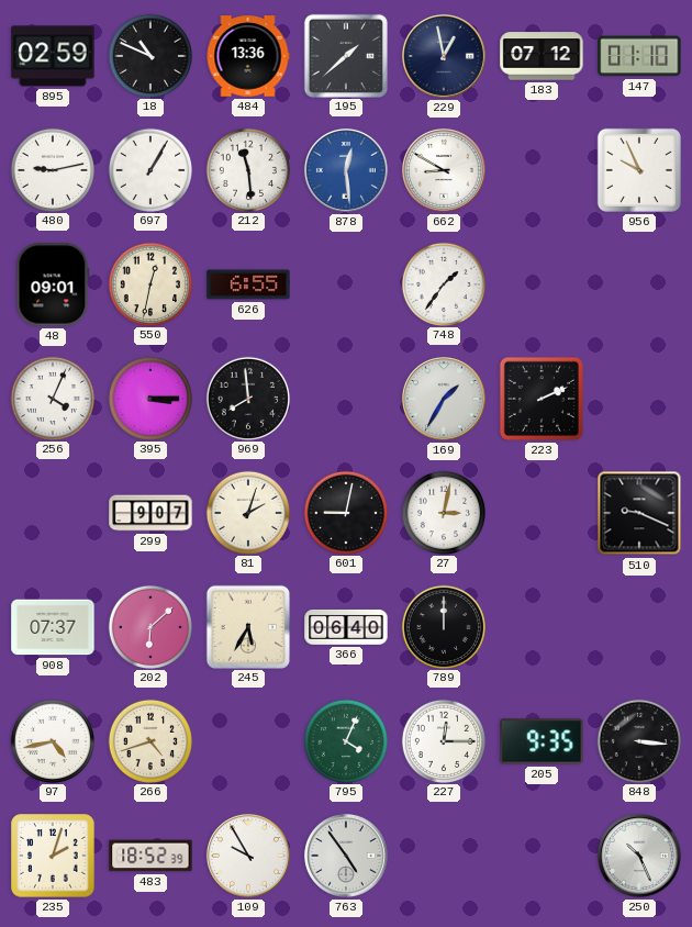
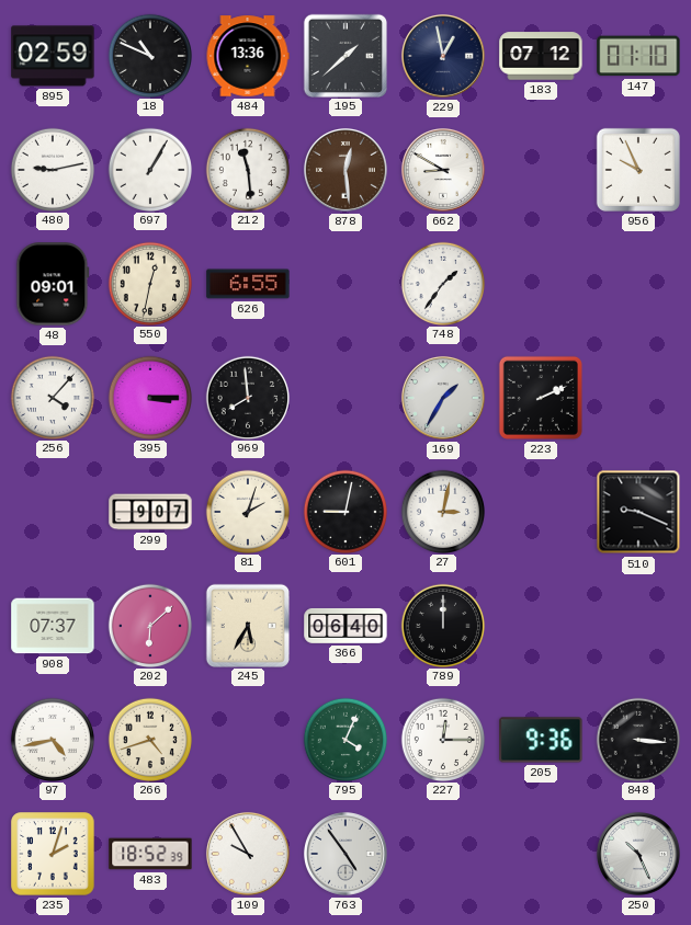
878 dial: blue -> brown
256: 4:04 -> 4:07
205: 9:35 -> 9:36
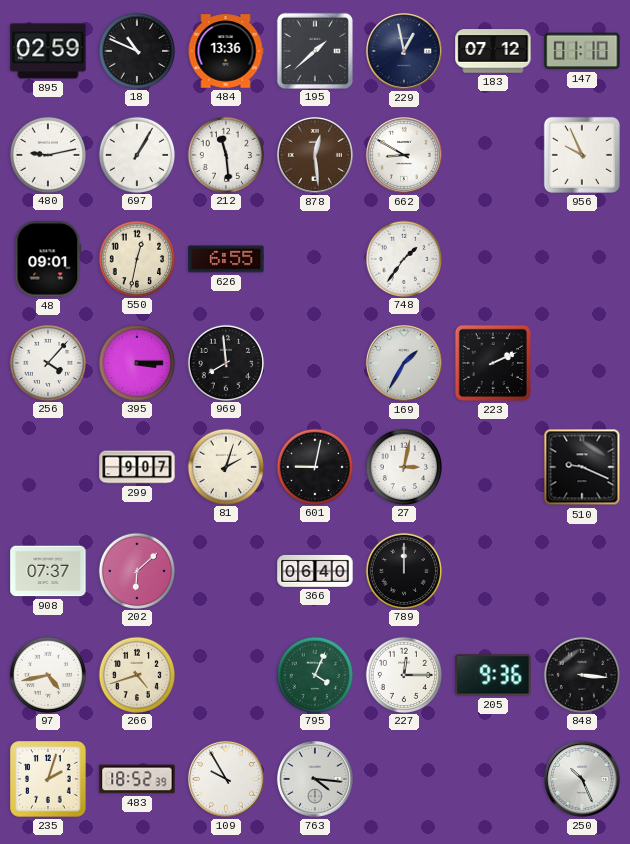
245: 5:35 -> none
763: 4:54 -> 4:16
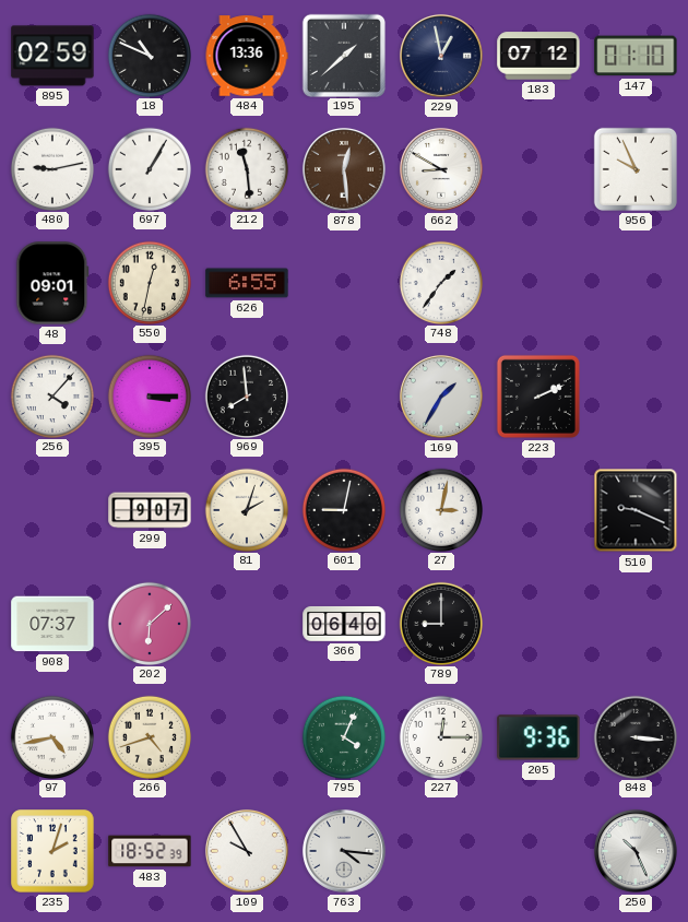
789: 12:00 -> 9:00
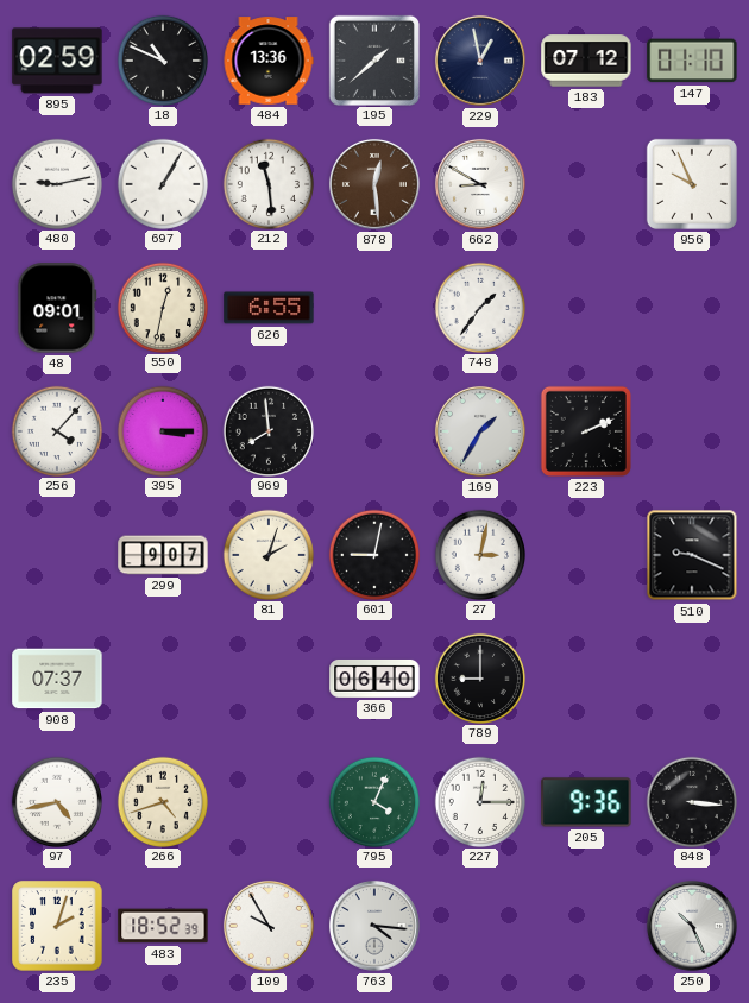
202: 6:08 -> none
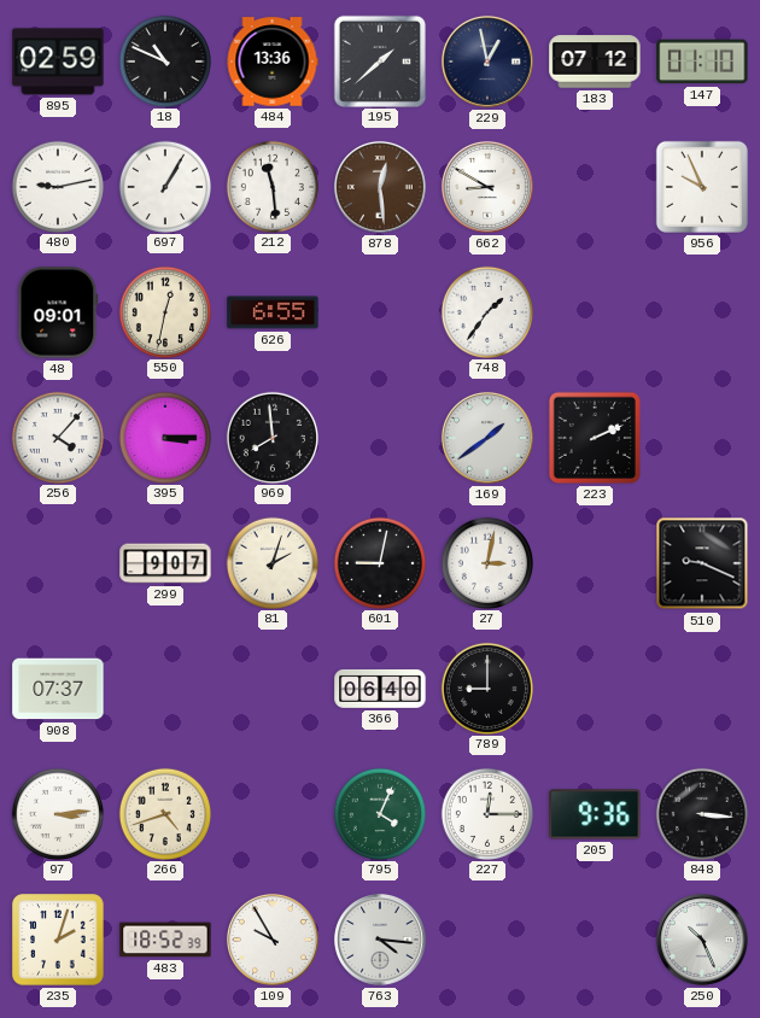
169: 1:35 -> 1:39
97: 4:43 -> 3:14
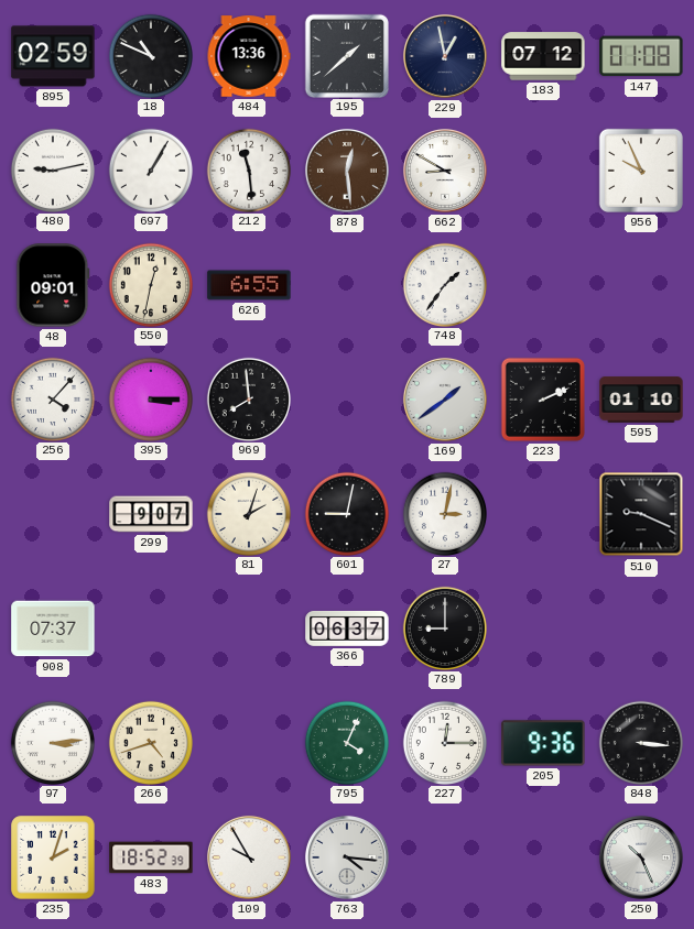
147: 01:10 -> 01:08
595: none -> 01:10
366: 06:40 -> 06:37
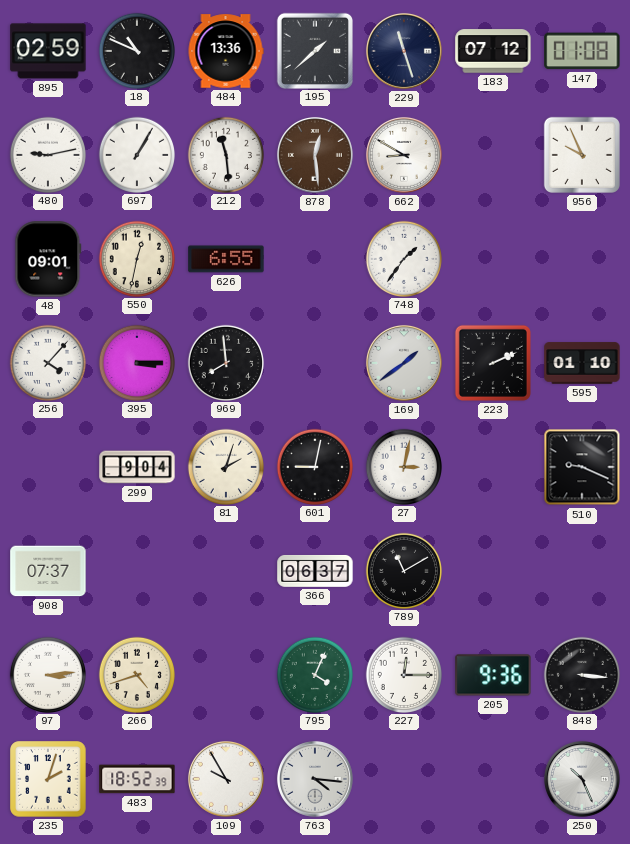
229: 12:58 -> 11:27
299: 9:07 -> 9:04
789: 9:00 -> 11:10
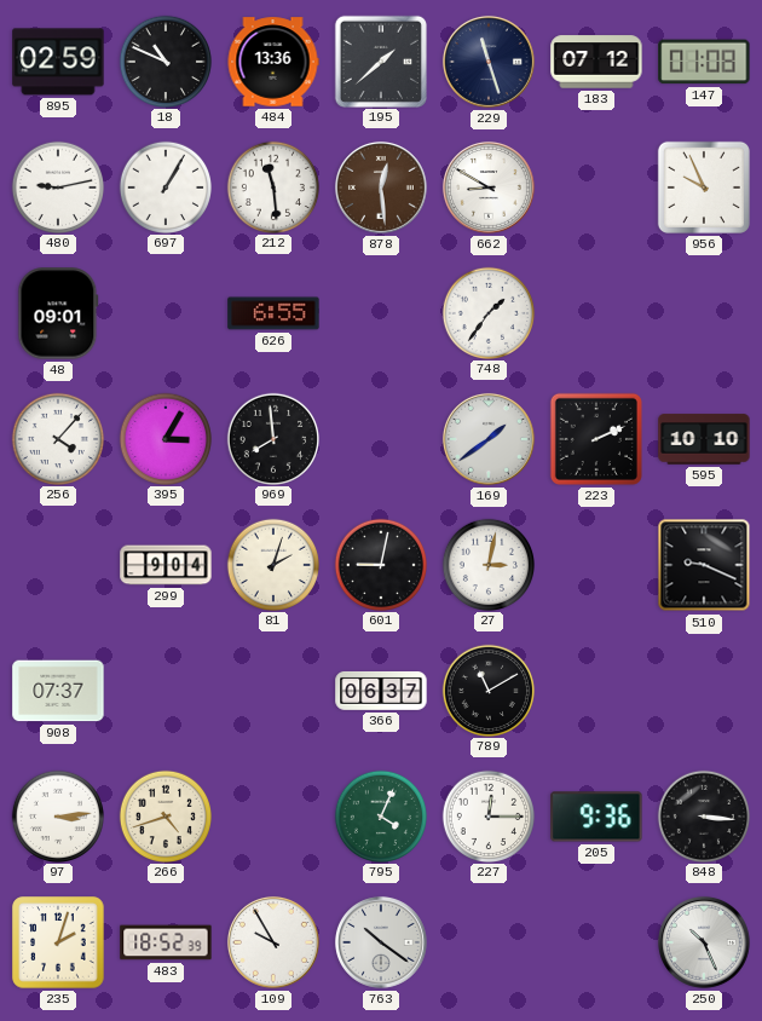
550: 12:32 -> none
395: 3:15 -> 3:05
595: 01:10 -> 10:10
763: 4:16 -> 10:21
